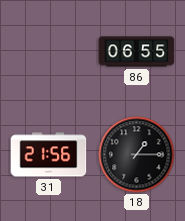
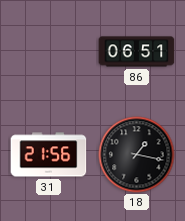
86: 06:55 -> 06:51
18: 1:15 -> 1:17
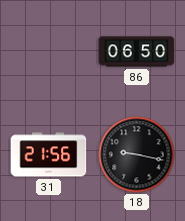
86: 06:51 -> 06:50
18: 1:17 -> 9:17
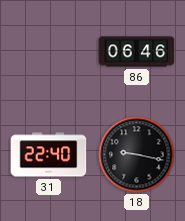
86: 06:50 -> 06:46
31: 21:56 -> 22:40
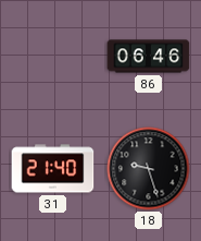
31: 22:40 -> 21:40
18: 9:17 -> 9:27
